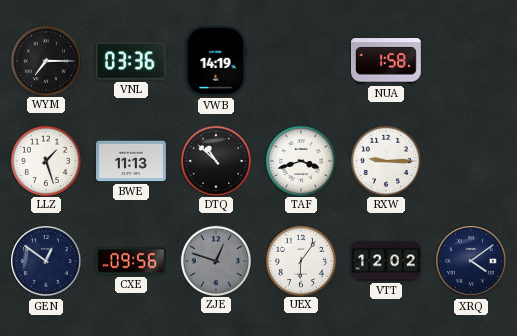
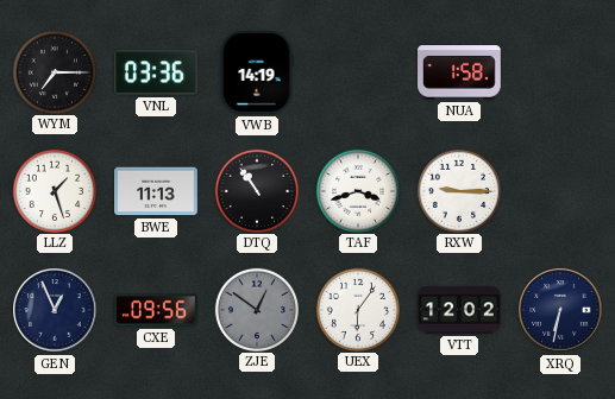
DTQ: 10:52 -> 10:54
GEN: 12:51 -> 12:56
ZJE: 12:48 -> 12:51
XRQ: 4:09 -> 6:32
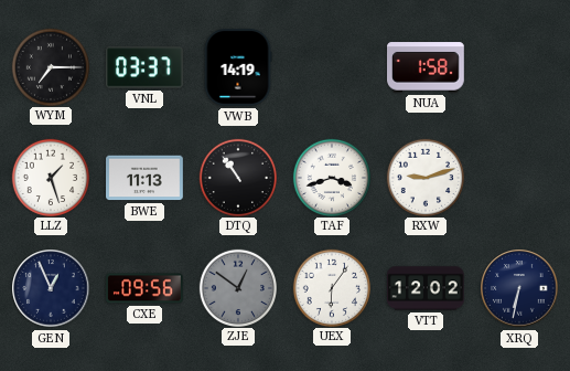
VNL: 03:36 -> 03:37
RXW: 9:15 -> 9:12
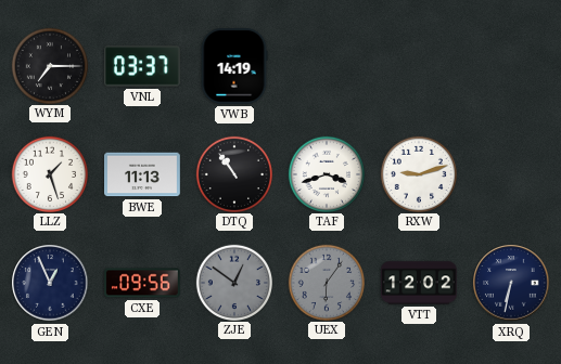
NUA: 1:58 -> none
UEX dial: white -> grey
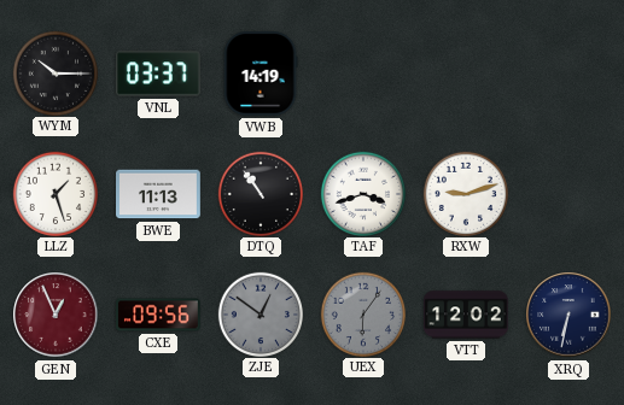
WYM: 7:15 -> 10:15
GEN dial: navy -> burgundy
